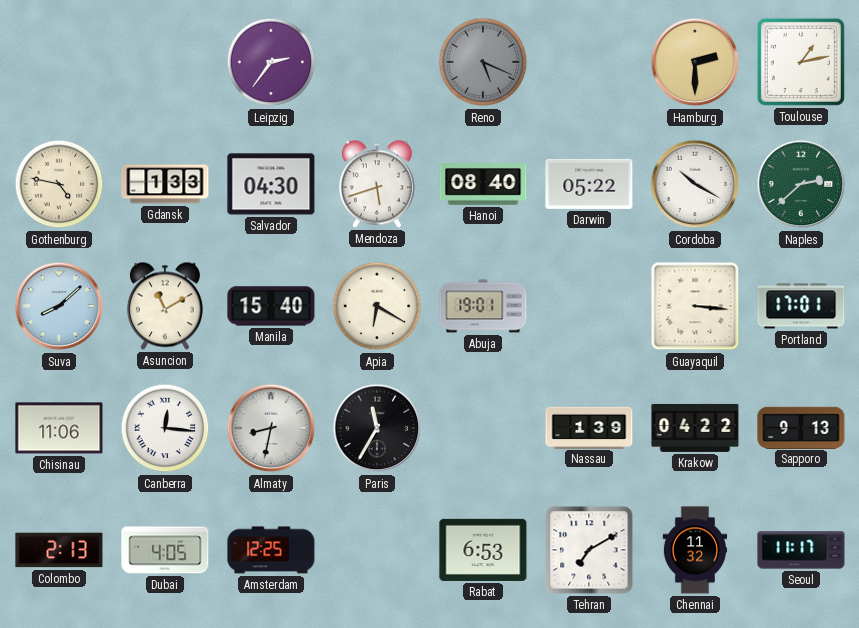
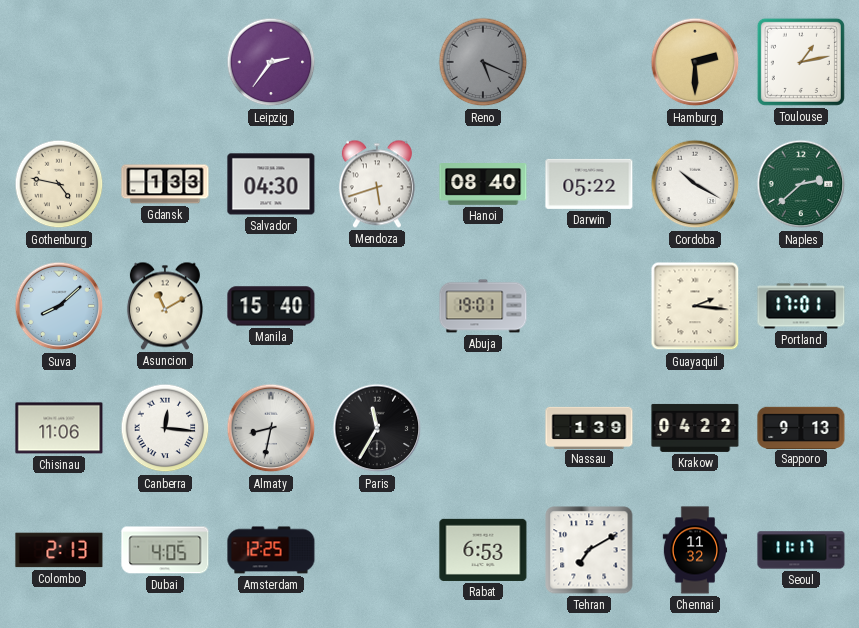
Apia: 6:20 -> none
Guayaquil: 3:16 -> 2:16
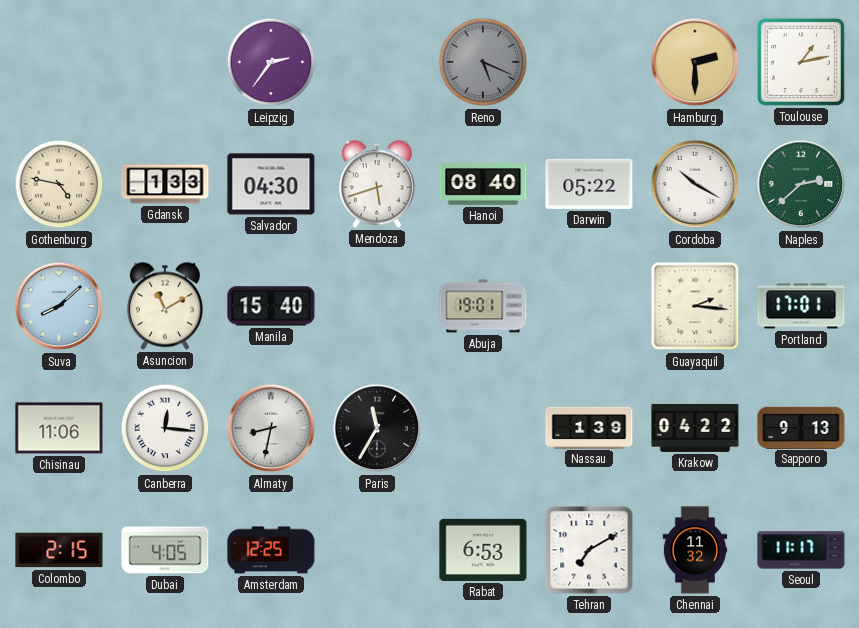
Colombo: 2:13 -> 2:15
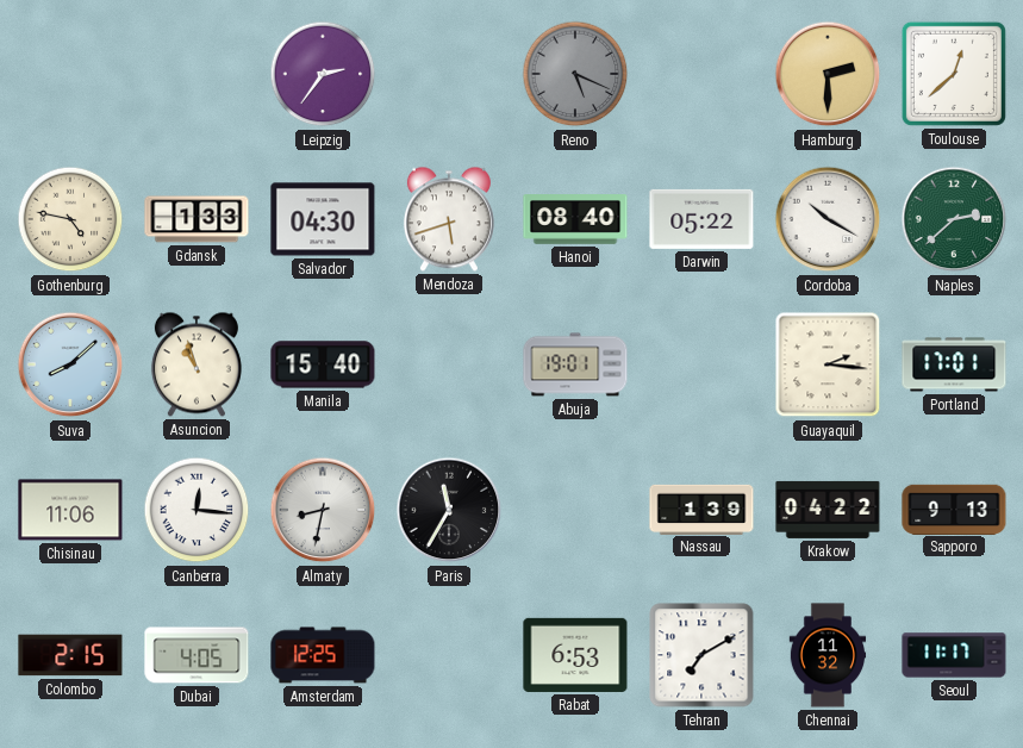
Toulouse: 1:13 -> 12:38
Asuncion: 11:10 -> 10:57
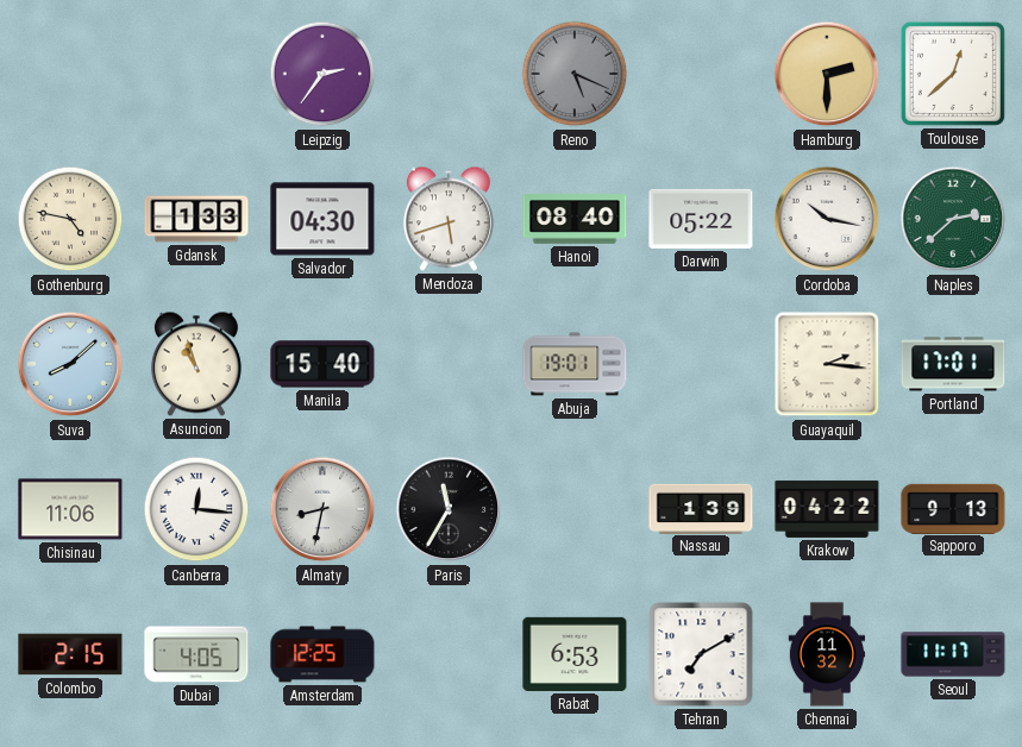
Cordoba: 10:20 -> 10:17
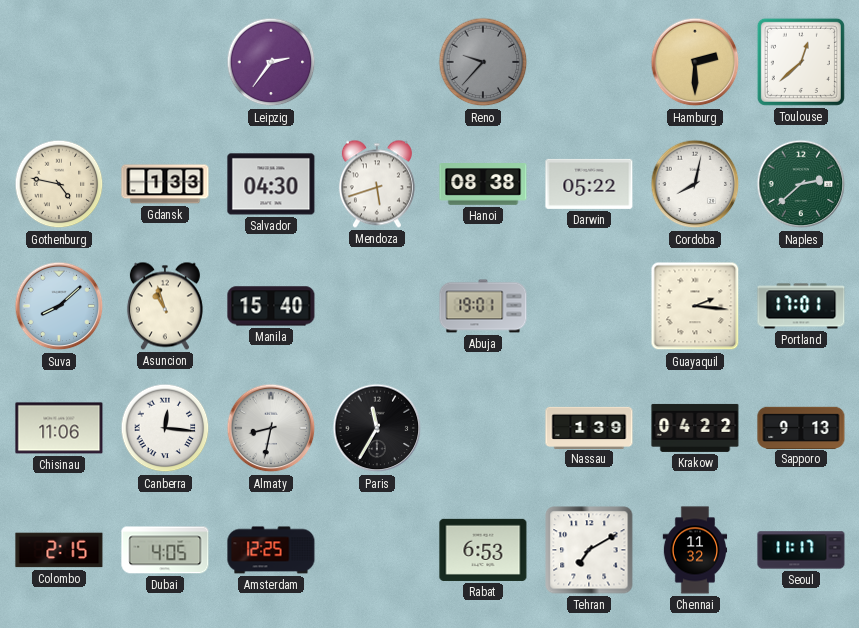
Reno: 5:19 -> 9:37
Hanoi: 08:40 -> 08:38
Cordoba: 10:17 -> 8:02
